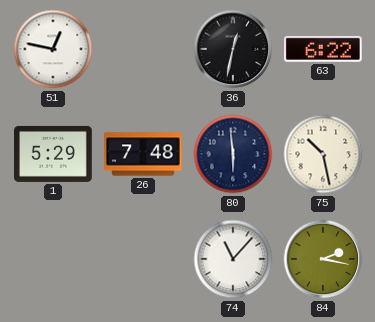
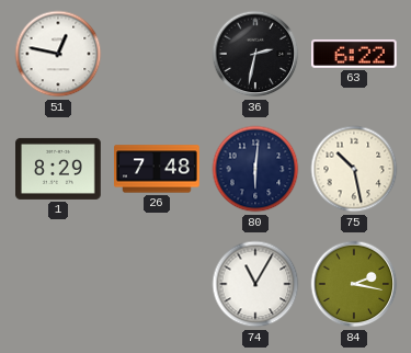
36: 12:32 -> 2:32
1: 5:29 -> 8:29
80: 5:59 -> 6:01
74: 11:07 -> 11:05
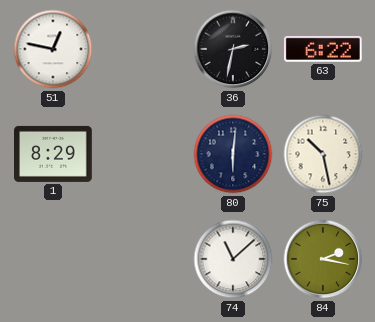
26: 7:48 -> none
74: 11:05 -> 11:08
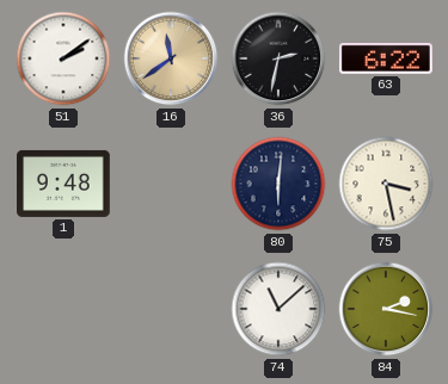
51: 12:47 -> 2:09
16: none -> 11:39
1: 8:29 -> 9:48
75: 10:28 -> 3:28
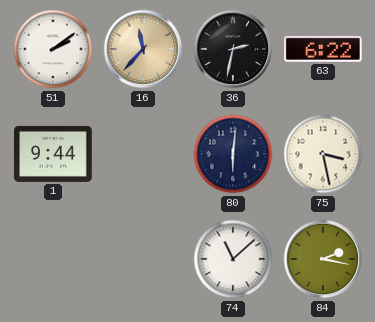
16: 11:39 -> 11:37
1: 9:48 -> 9:44
